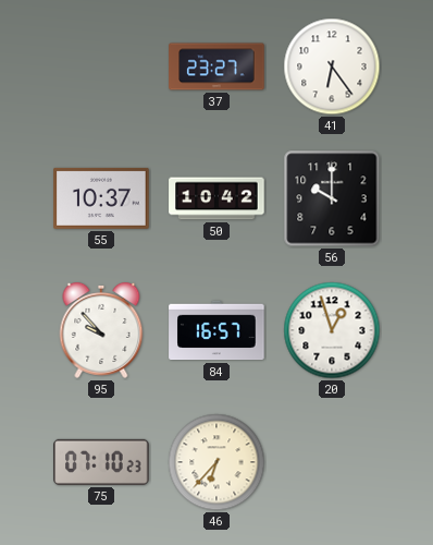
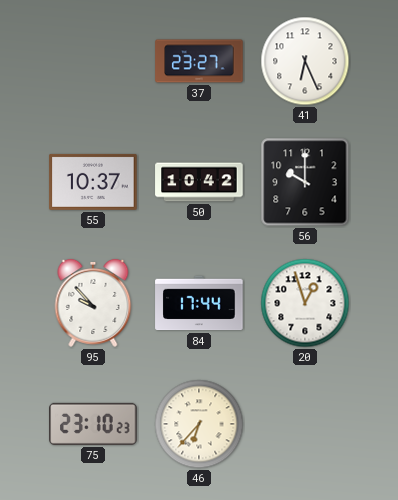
41: 6:24 -> 6:26
84: 16:57 -> 17:44
75: 07:10 -> 23:10
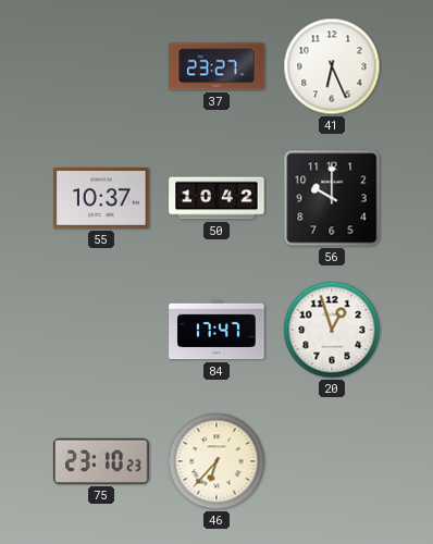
95: 9:53 -> none
84: 17:44 -> 17:47
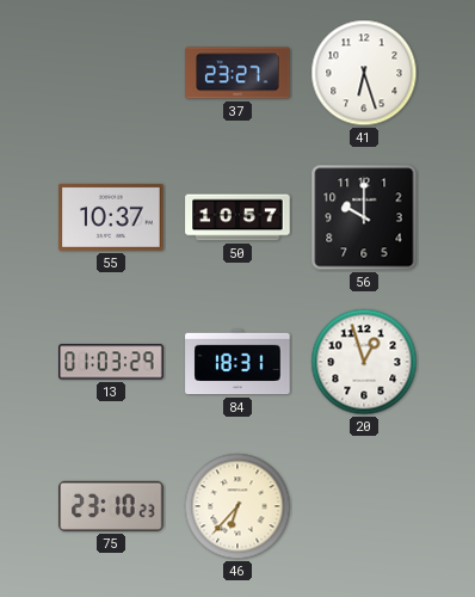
41: 6:26 -> 6:27
50: 10:42 -> 10:57
13: none -> 01:03
84: 17:47 -> 18:31
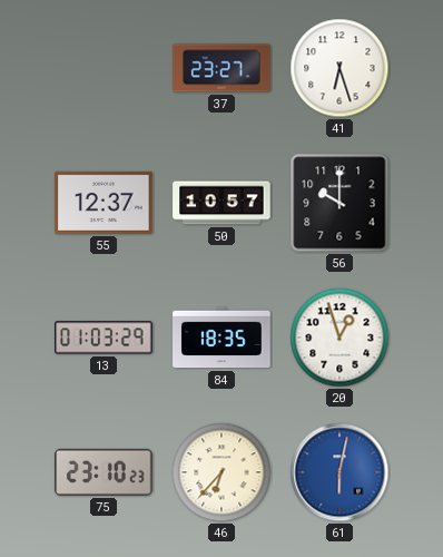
55: 10:37 -> 12:37
84: 18:31 -> 18:35
61: none -> 6:02
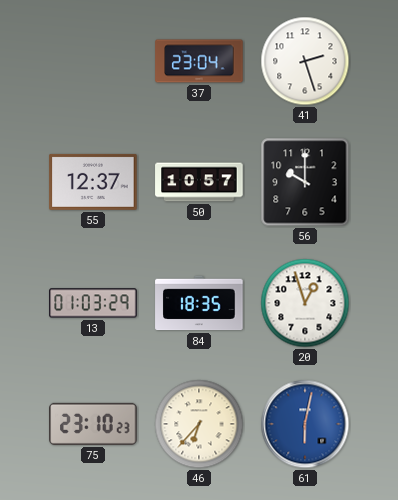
37: 23:27 -> 23:04
41: 6:27 -> 2:27
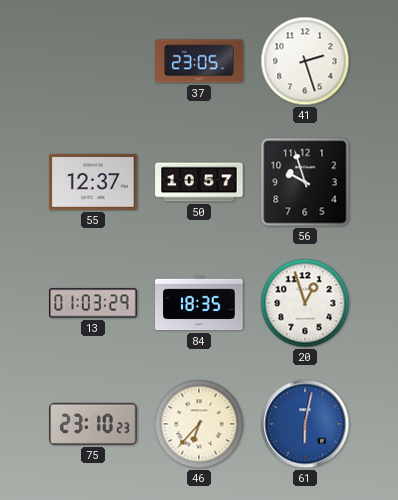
37: 23:04 -> 23:05
56: 10:00 -> 9:57
